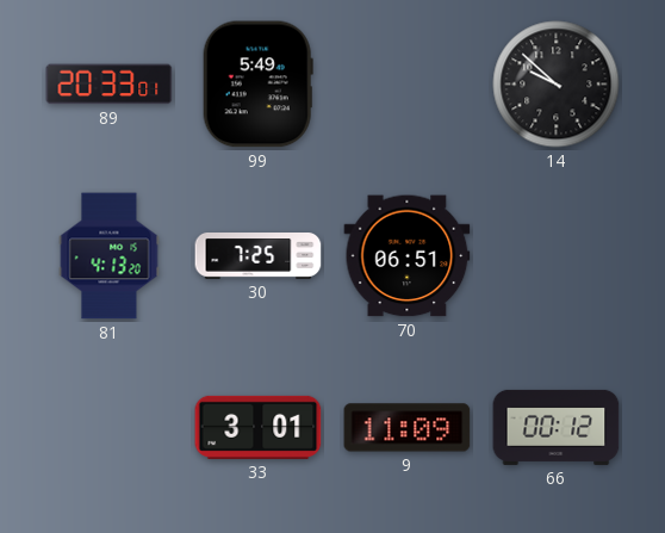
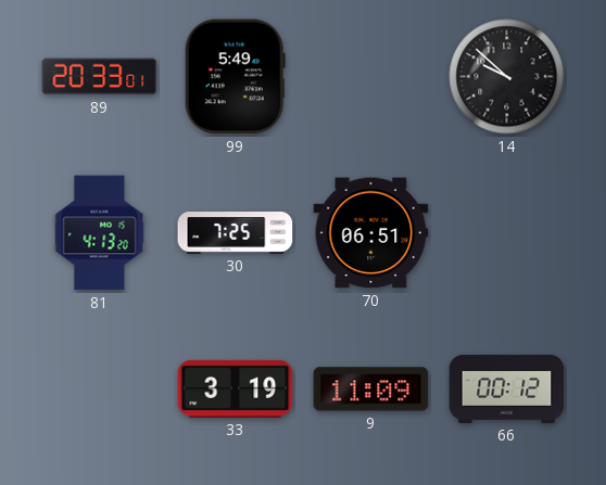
33: 3:01 -> 3:19
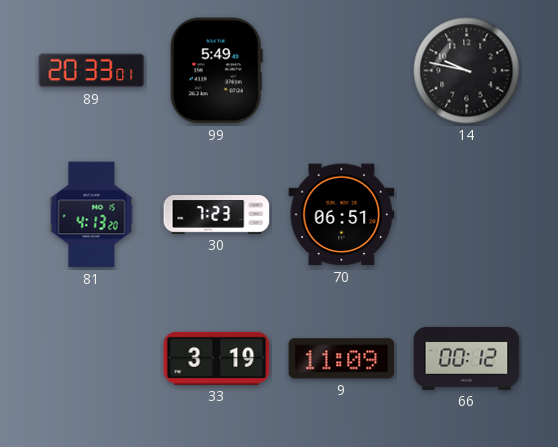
14: 9:52 -> 9:47
30: 7:25 -> 7:23
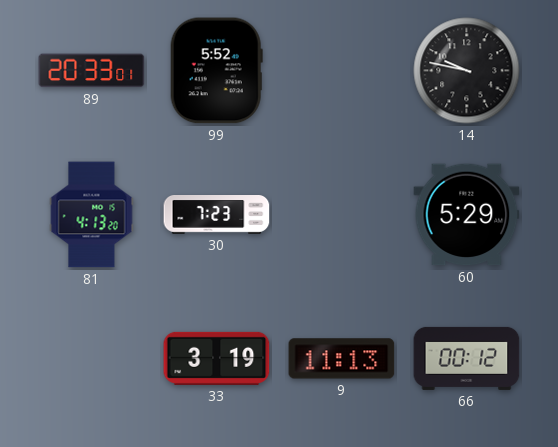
99: 5:49 -> 5:52
70: 06:51 -> none
60: none -> 5:29
9: 11:09 -> 11:13
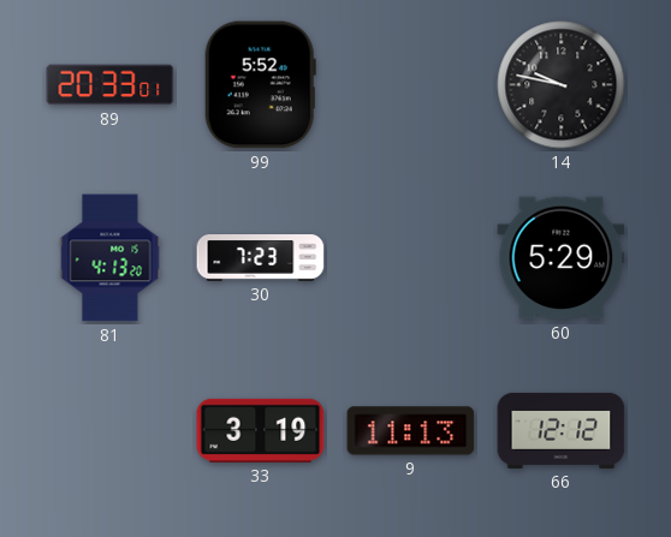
66: 00:12 -> 12:12
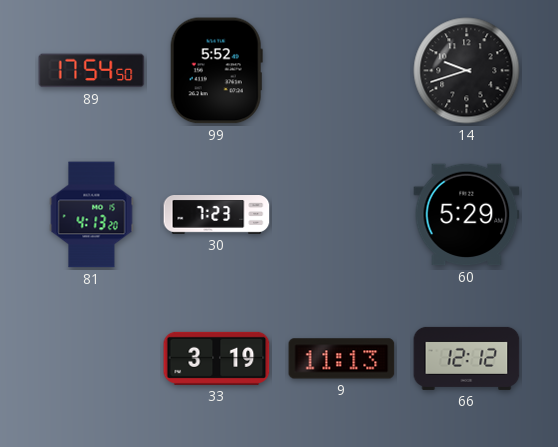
89: 20:33 -> 17:54
14: 9:47 -> 9:42
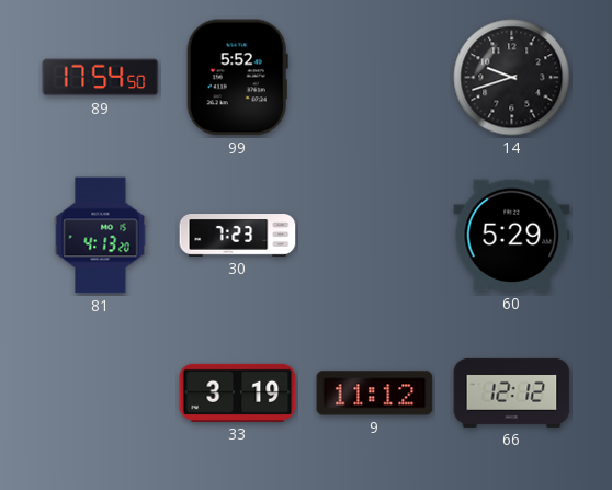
9: 11:13 -> 11:12
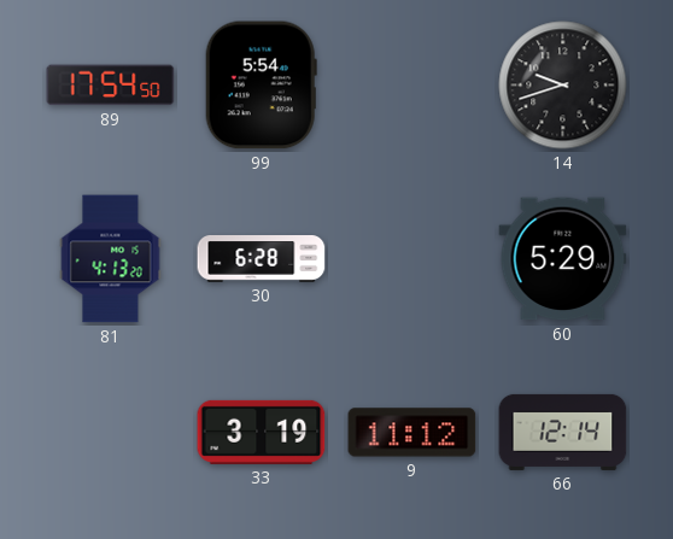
99: 5:52 -> 5:54
30: 7:23 -> 6:28
66: 12:12 -> 12:14
